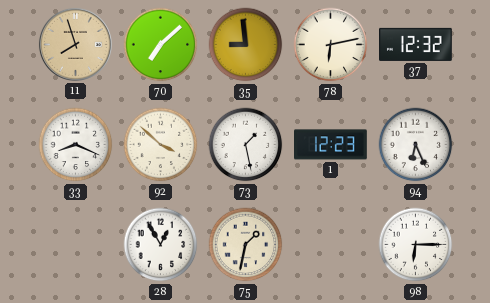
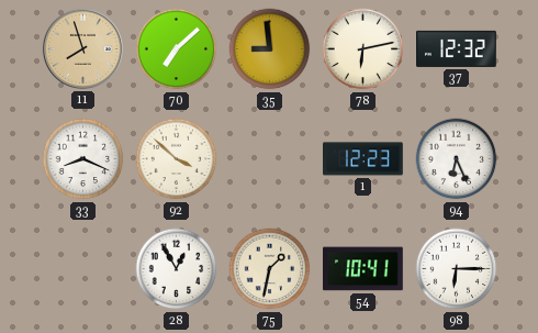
73: 1:28 -> none
54: none -> 10:41
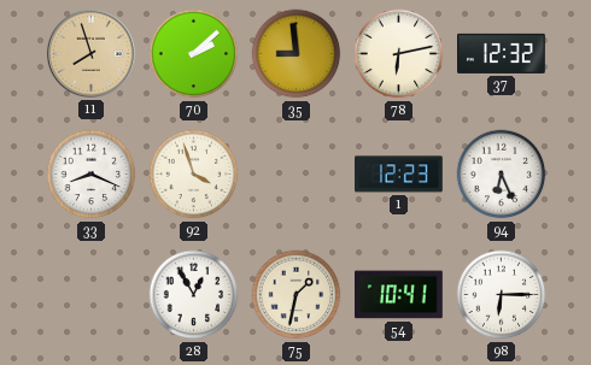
70: 7:08 -> 2:08
92: 3:52 -> 3:57
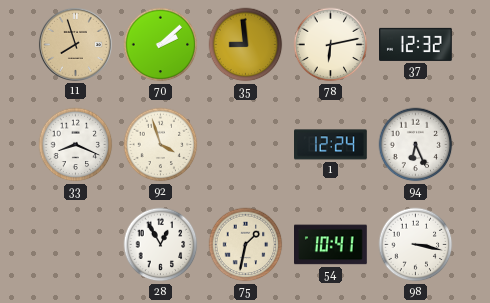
1: 12:23 -> 12:24
98: 6:15 -> 3:17
